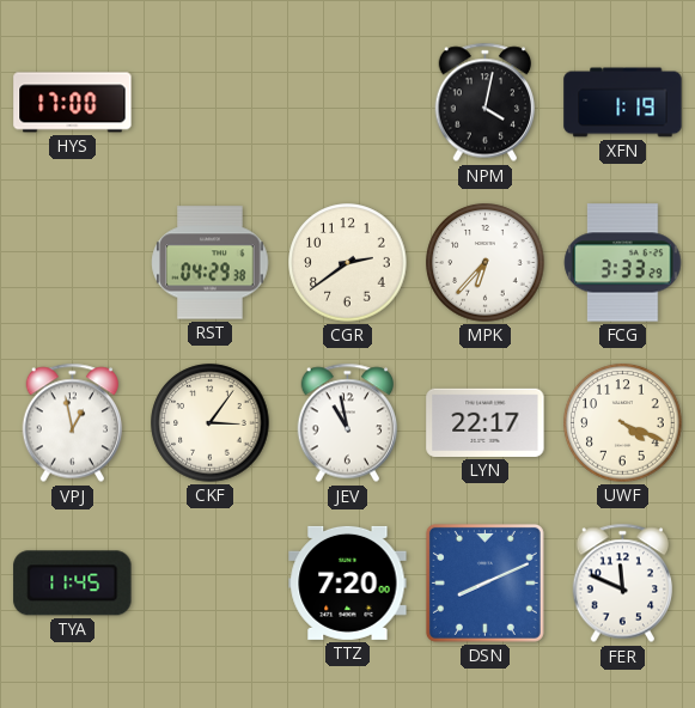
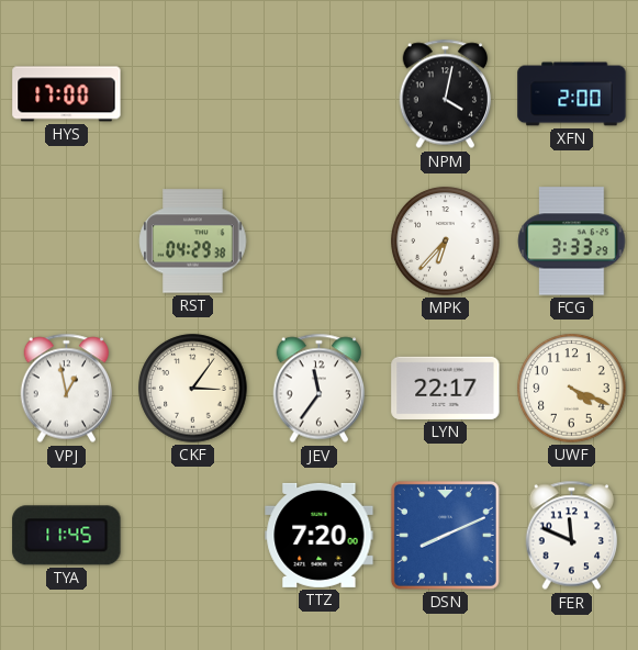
XFN: 1:19 -> 2:00
CGR: 2:39 -> none
JEV: 10:58 -> 11:36
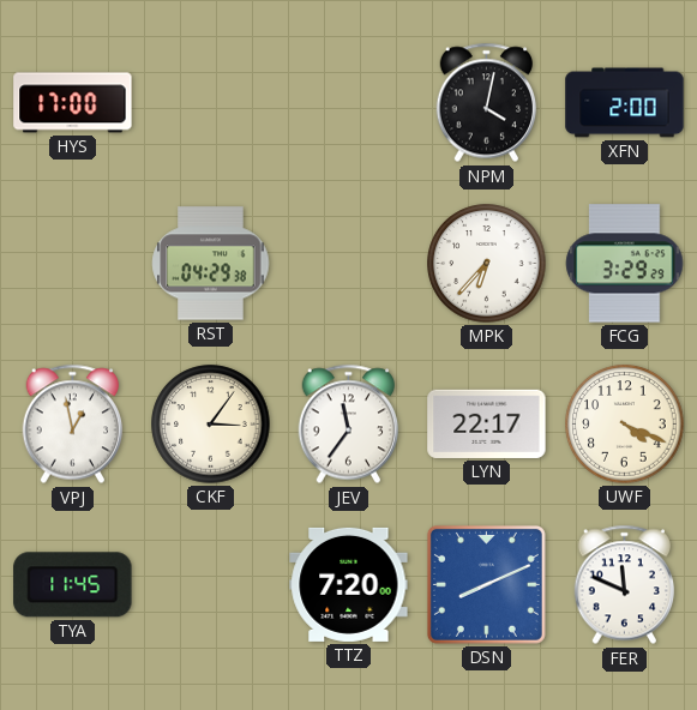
FCG: 3:33 -> 3:29
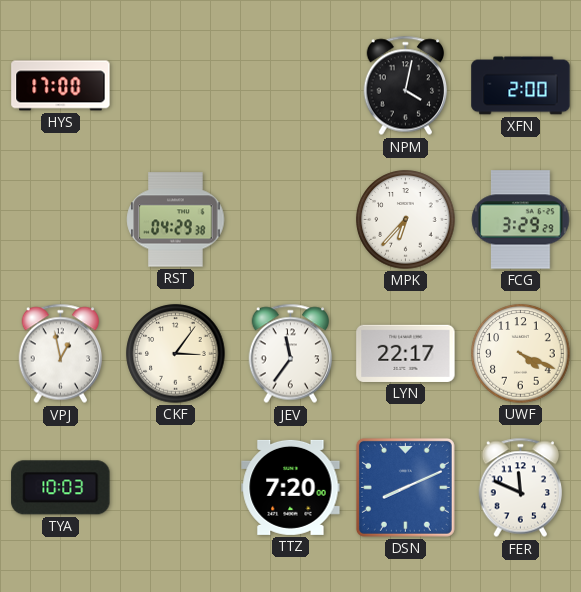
TYA: 11:45 -> 10:03
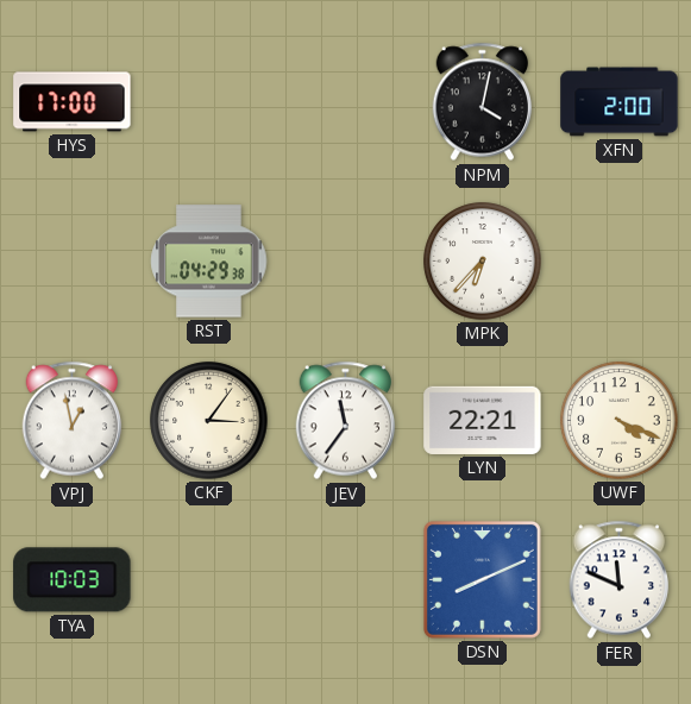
FCG: 3:29 -> none
LYN: 22:17 -> 22:21
TTZ: 7:20 -> none
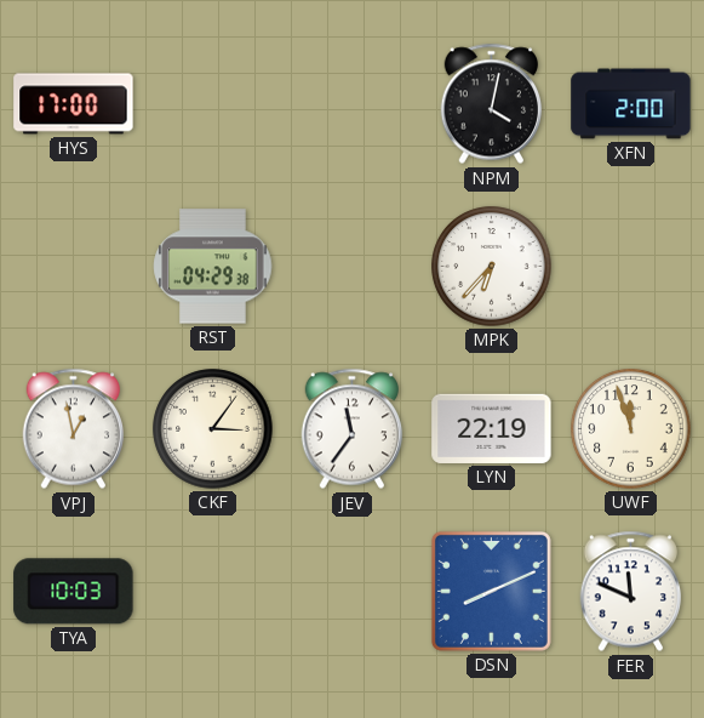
LYN: 22:21 -> 22:19
UWF: 4:19 -> 11:57
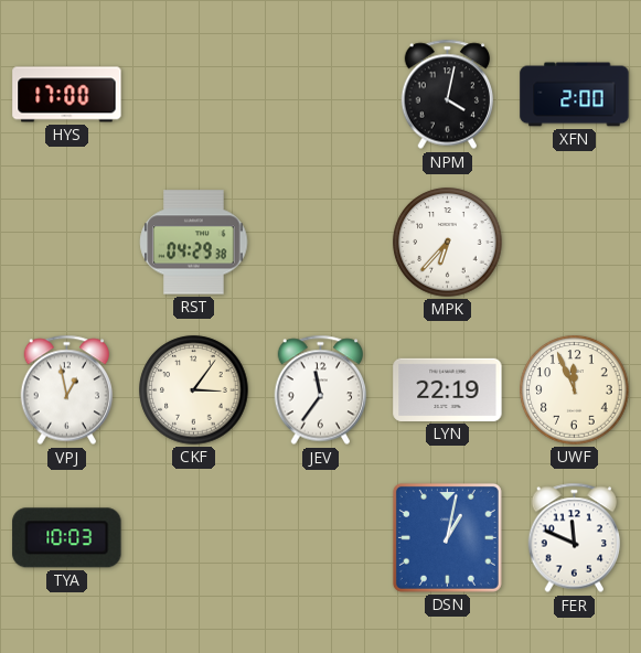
UWF: 11:57 -> 11:56
DSN: 8:11 -> 1:02
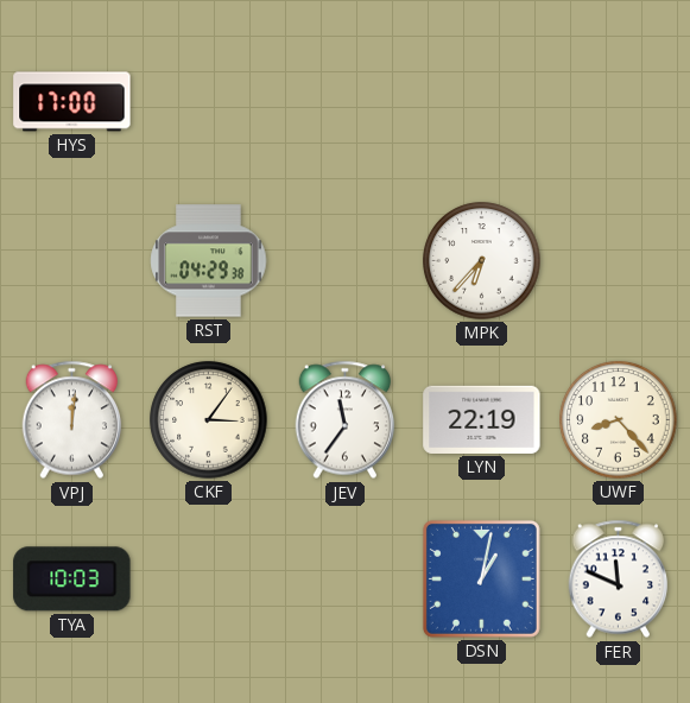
NPM: 4:02 -> none
XFN: 2:00 -> none
VPJ: 12:58 -> 12:01
UWF: 11:56 -> 8:23
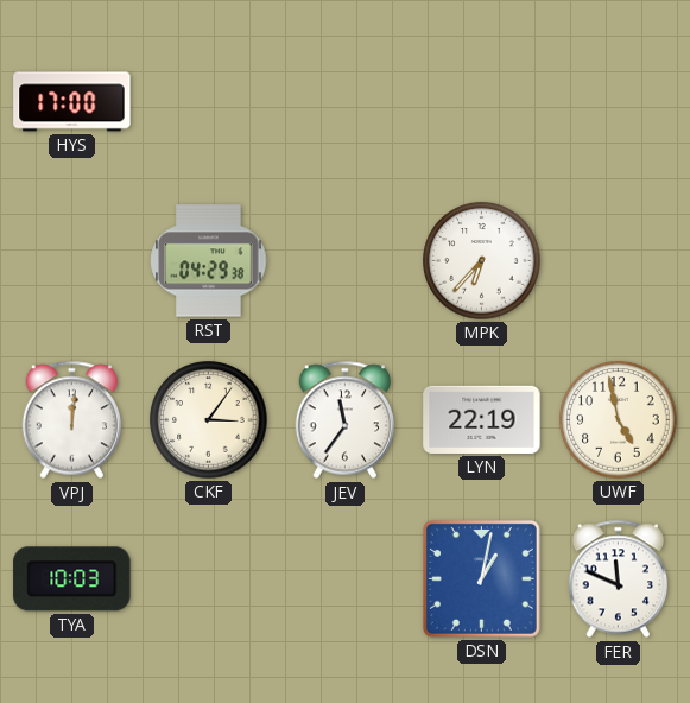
UWF: 8:23 -> 4:58
